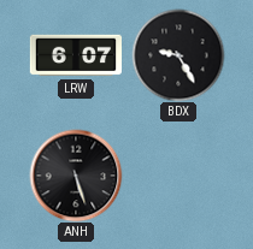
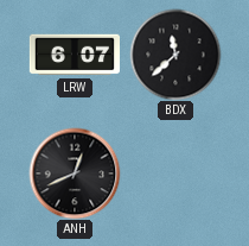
BDX: 9:25 -> 11:38
ANH: 5:27 -> 12:41
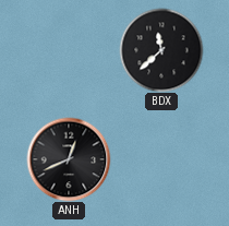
LRW: 6:07 -> none
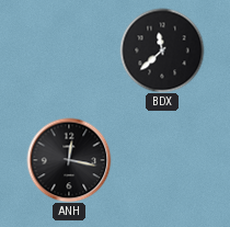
ANH: 12:41 -> 12:17
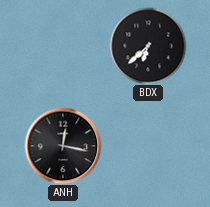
BDX: 11:38 -> 6:38
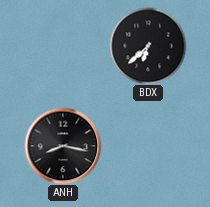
ANH: 12:17 -> 8:17
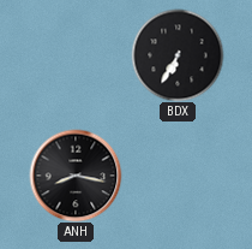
BDX: 6:38 -> 6:35
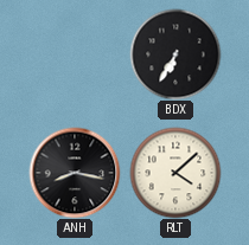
RLT: none -> 4:08
